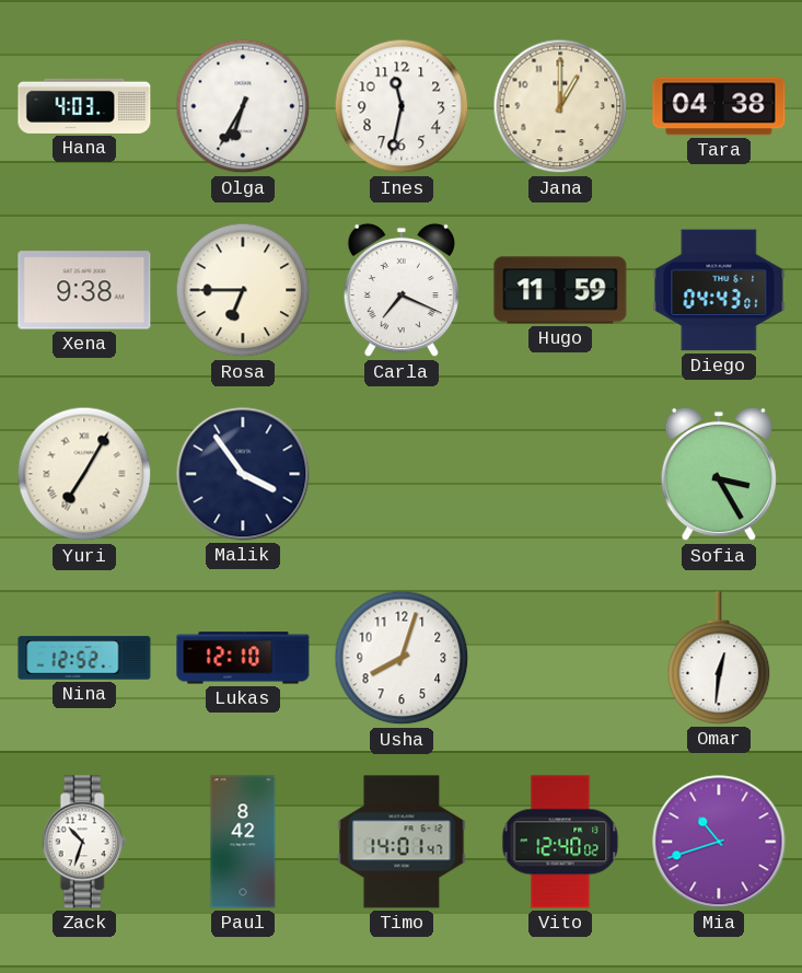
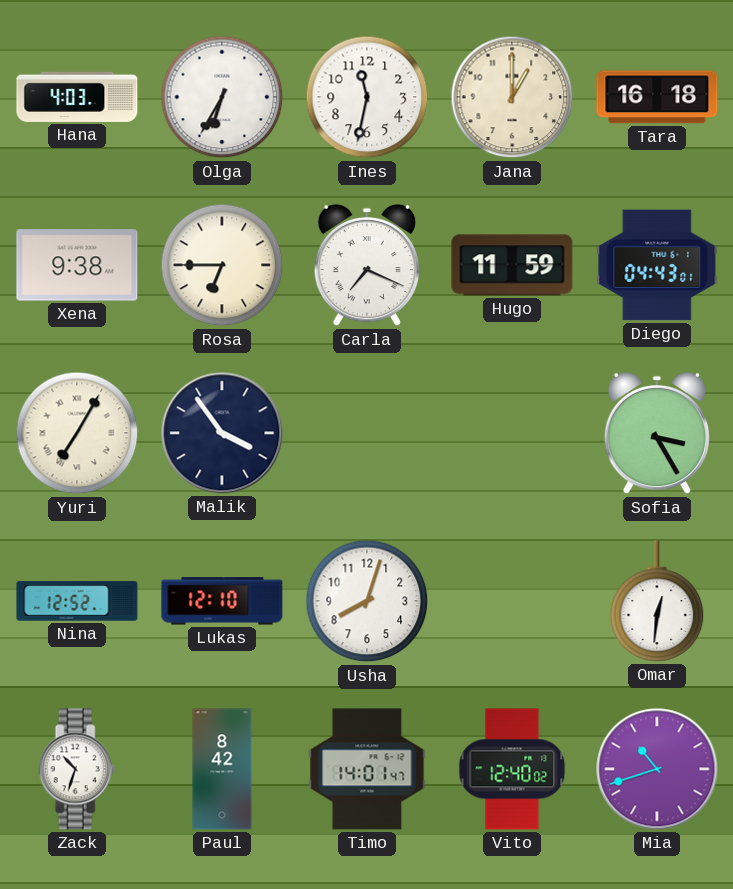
Tara: 04:38 -> 16:18
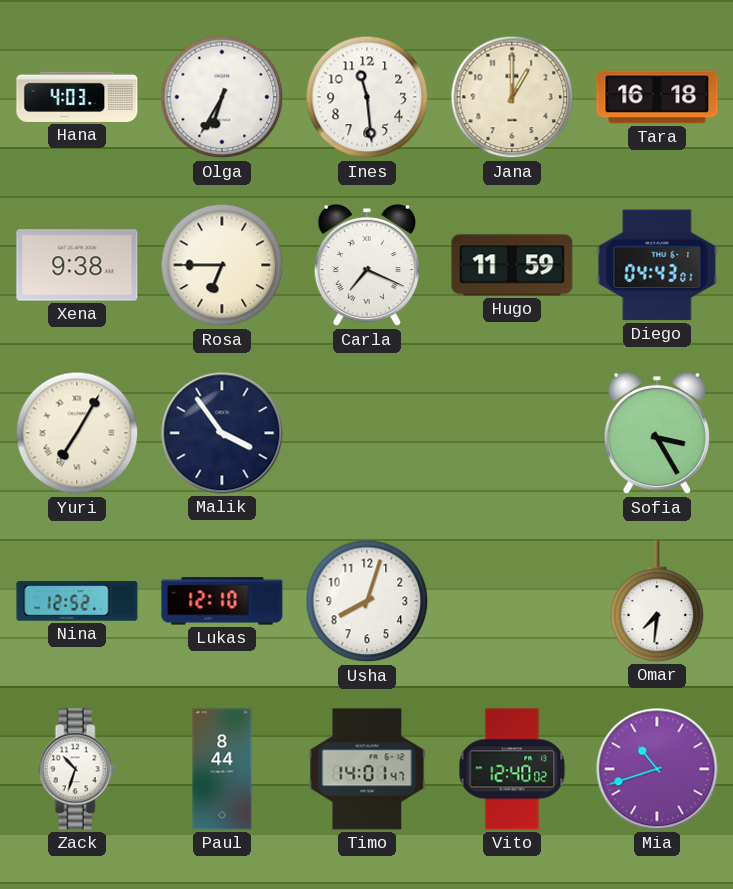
Ines: 11:32 -> 11:29
Omar: 12:31 -> 7:31
Paul: 8:42 -> 8:44
